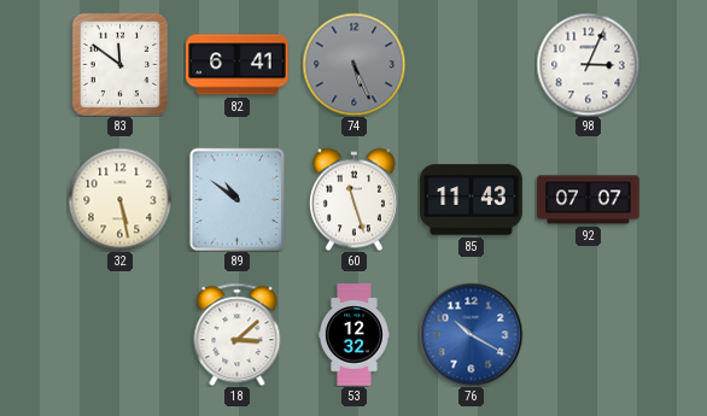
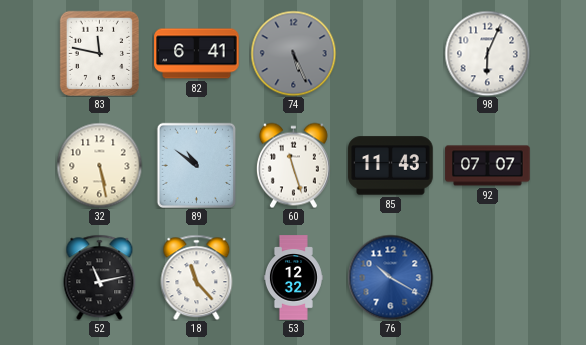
83: 11:51 -> 11:47
98: 3:04 -> 6:04
52: none -> 11:13
18: 3:08 -> 11:23
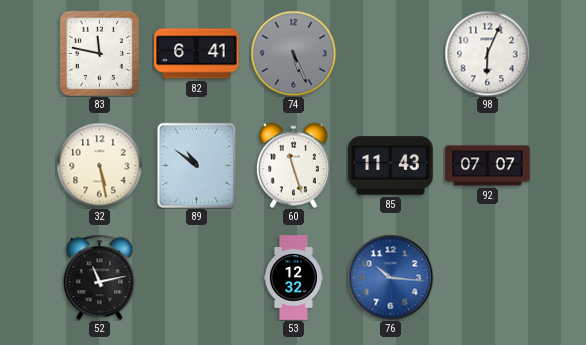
18: 11:23 -> none
76: 10:20 -> 10:16
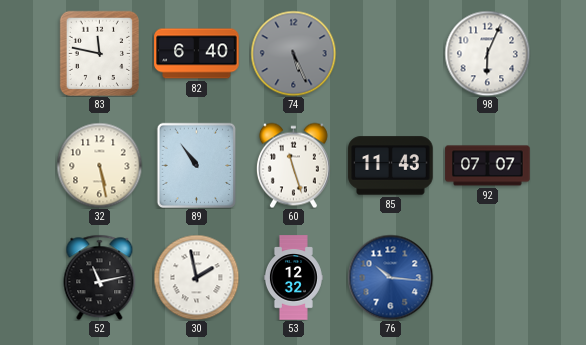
82: 6:41 -> 6:40
89: 10:51 -> 10:54
30: none -> 1:58
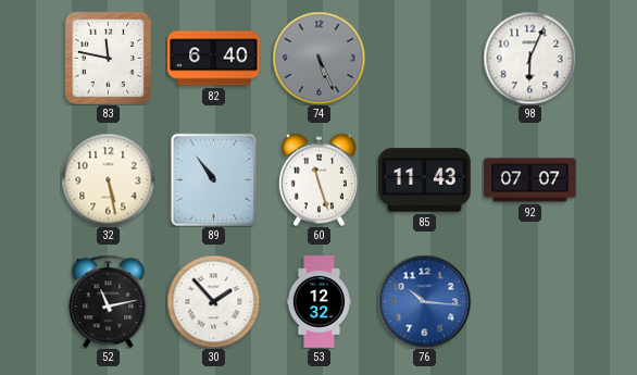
30: 1:58 -> 1:53
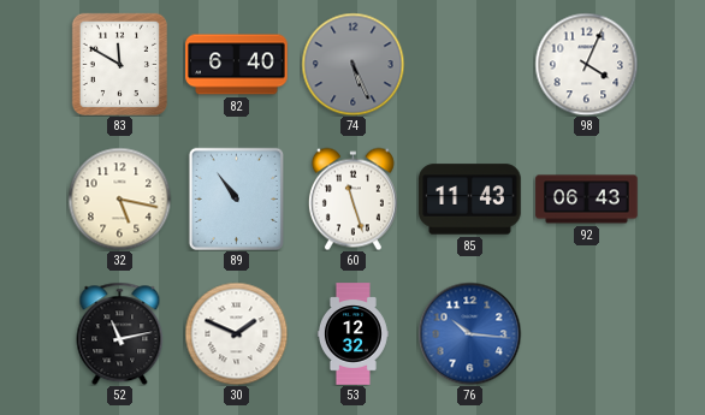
83: 11:47 -> 11:50
98: 6:04 -> 4:04
32: 5:28 -> 5:17
92: 07:07 -> 06:43
30: 1:53 -> 1:49
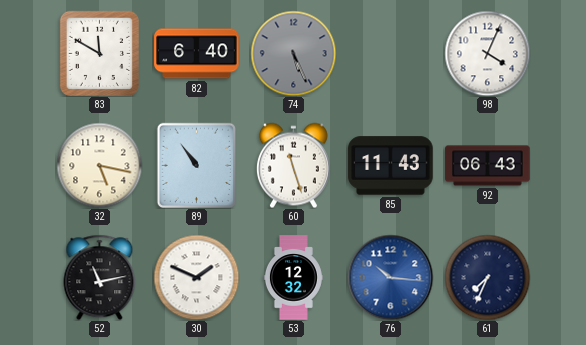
61: none -> 7:34
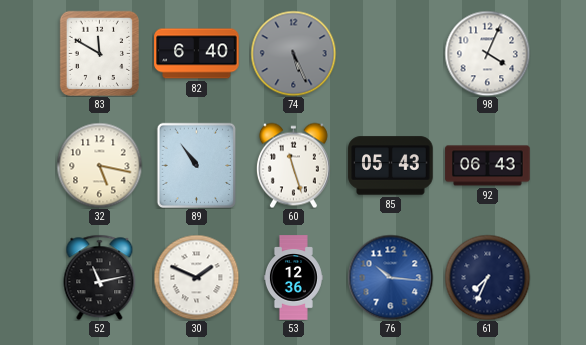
85: 11:43 -> 05:43
53: 12:32 -> 12:36
